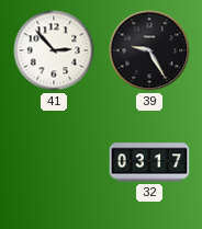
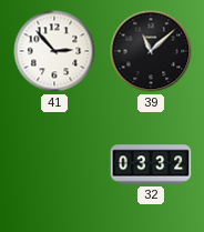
39: 9:25 -> 11:08
32: 03:17 -> 03:32
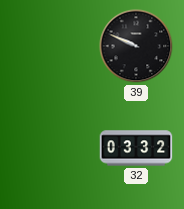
41: 2:53 -> none
39: 11:08 -> 9:49
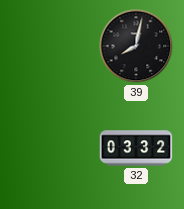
39: 9:49 -> 8:02
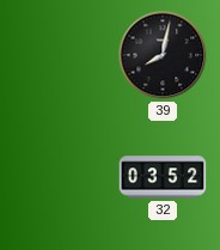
32: 03:32 -> 03:52
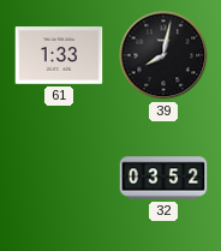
61: none -> 1:33
